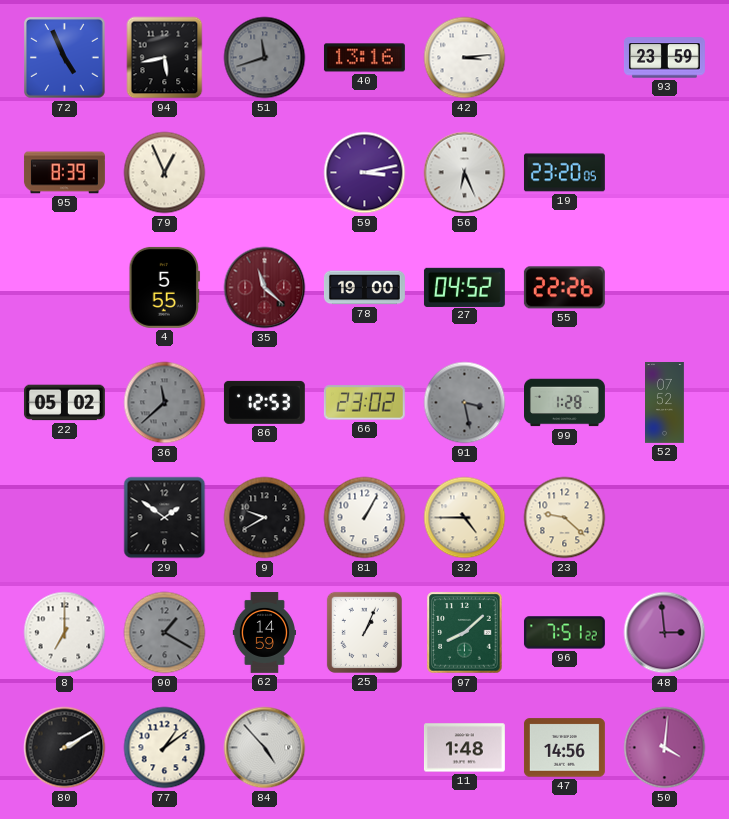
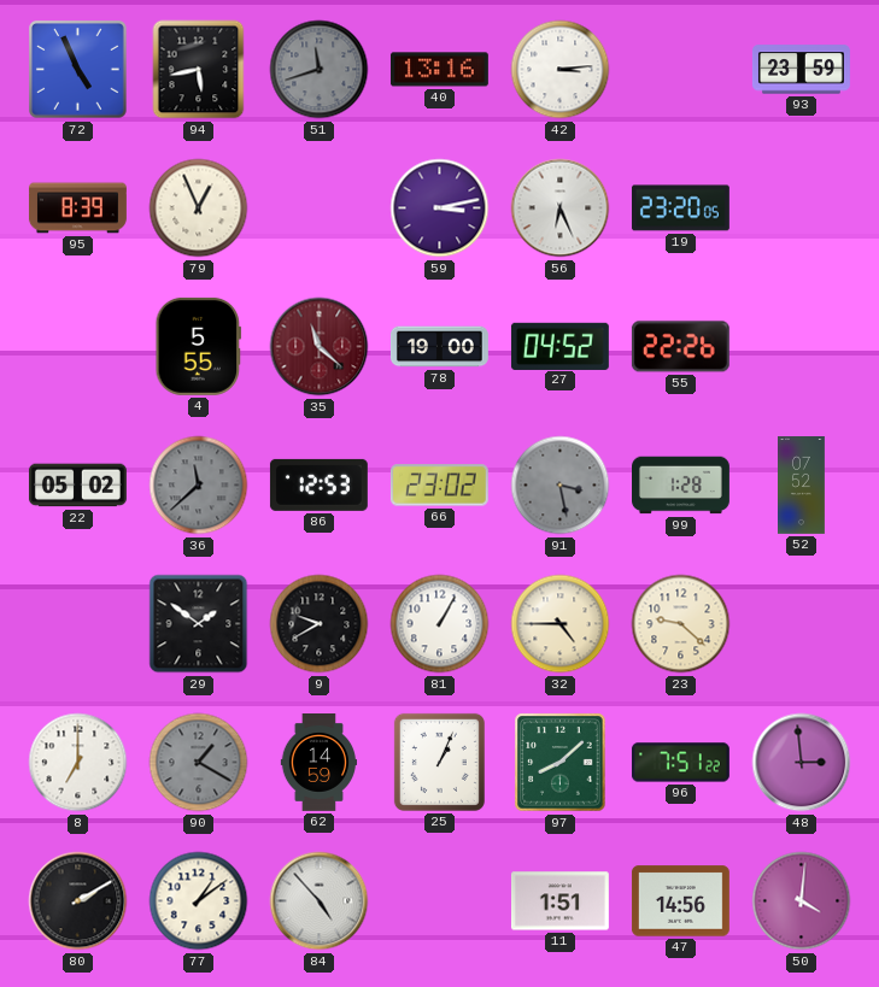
11: 1:48 -> 1:51
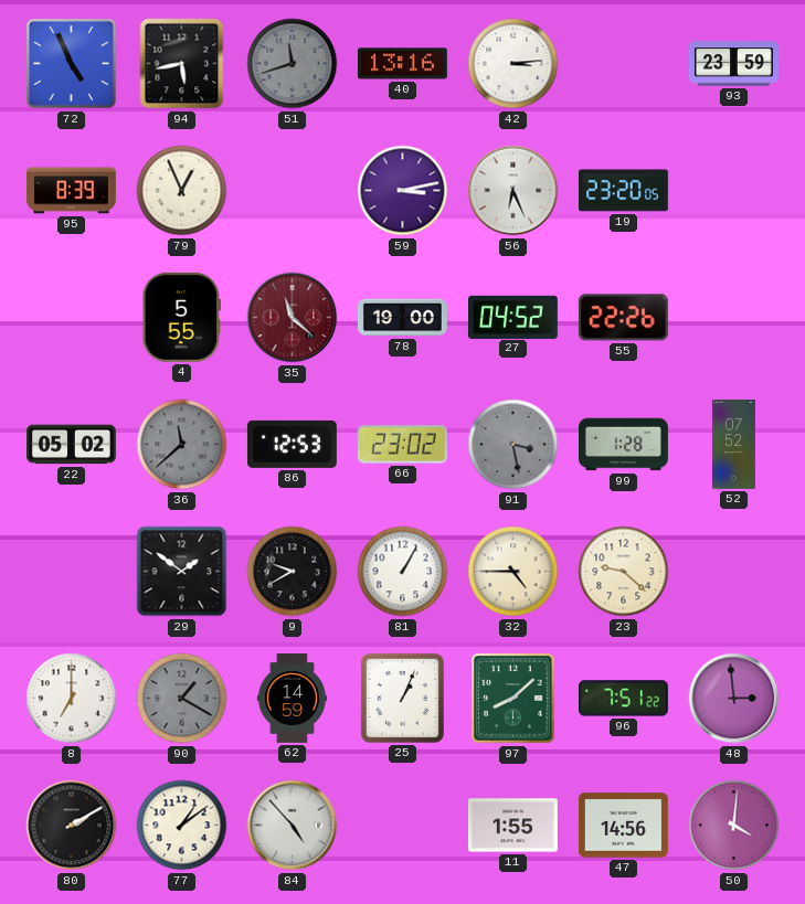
11: 1:51 -> 1:55
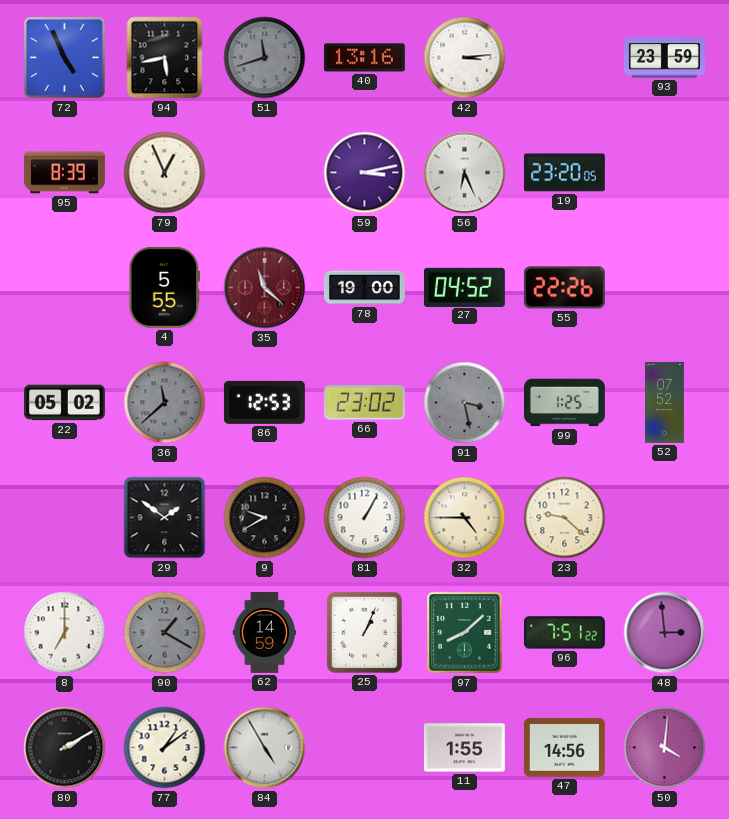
99: 1:28 -> 1:25
84: 4:53 -> 4:55
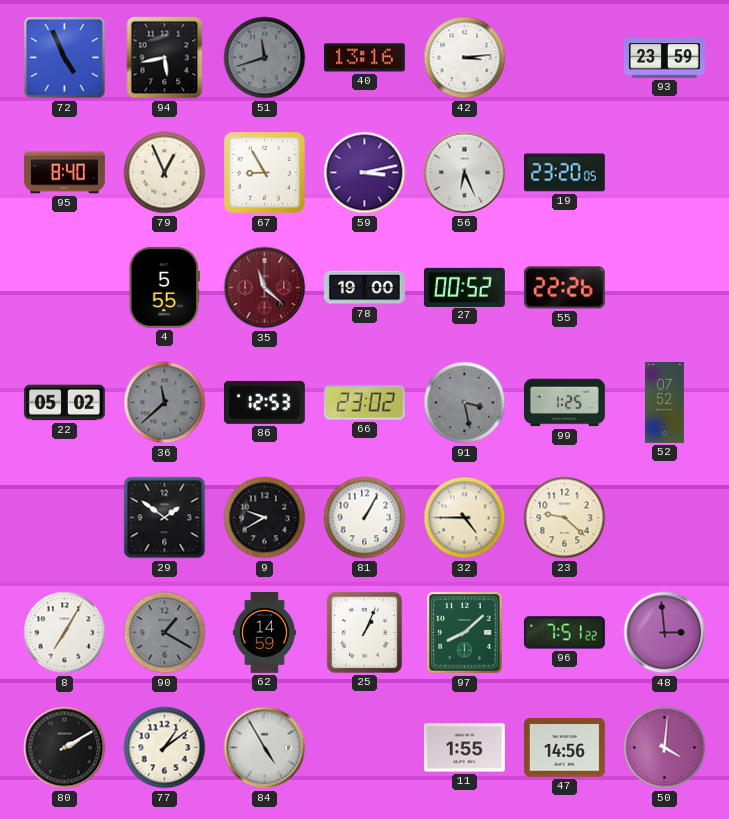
95: 8:39 -> 8:40
67: none -> 8:55
27: 04:52 -> 00:52
8: 7:00 -> 7:05
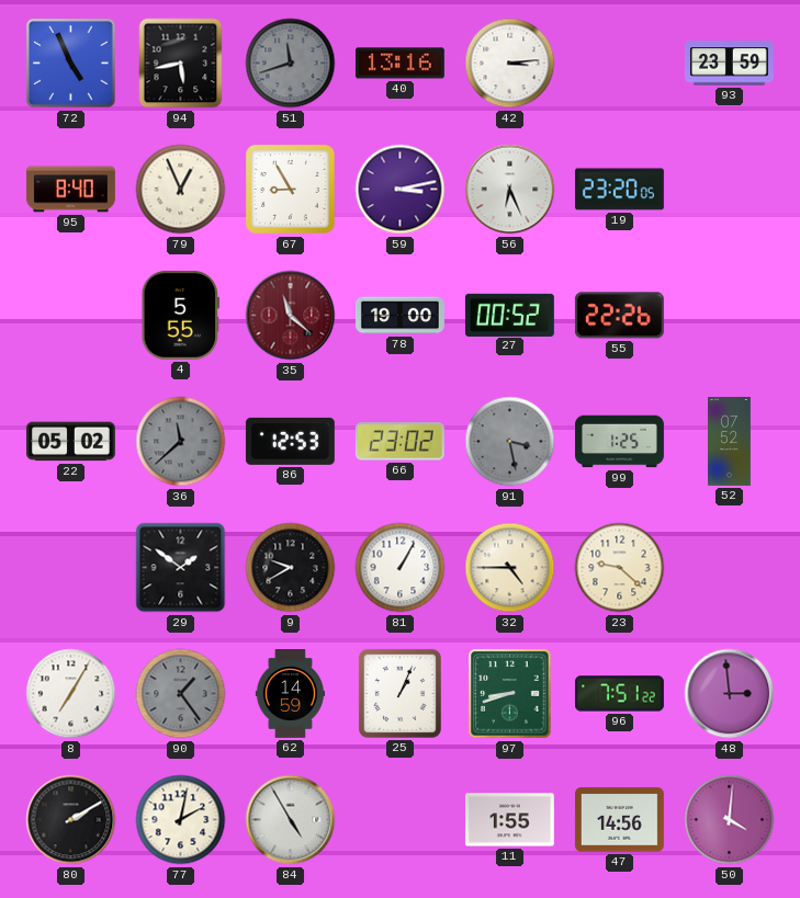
90: 1:20 -> 1:24
97: 8:08 -> 8:42
77: 1:09 -> 2:02
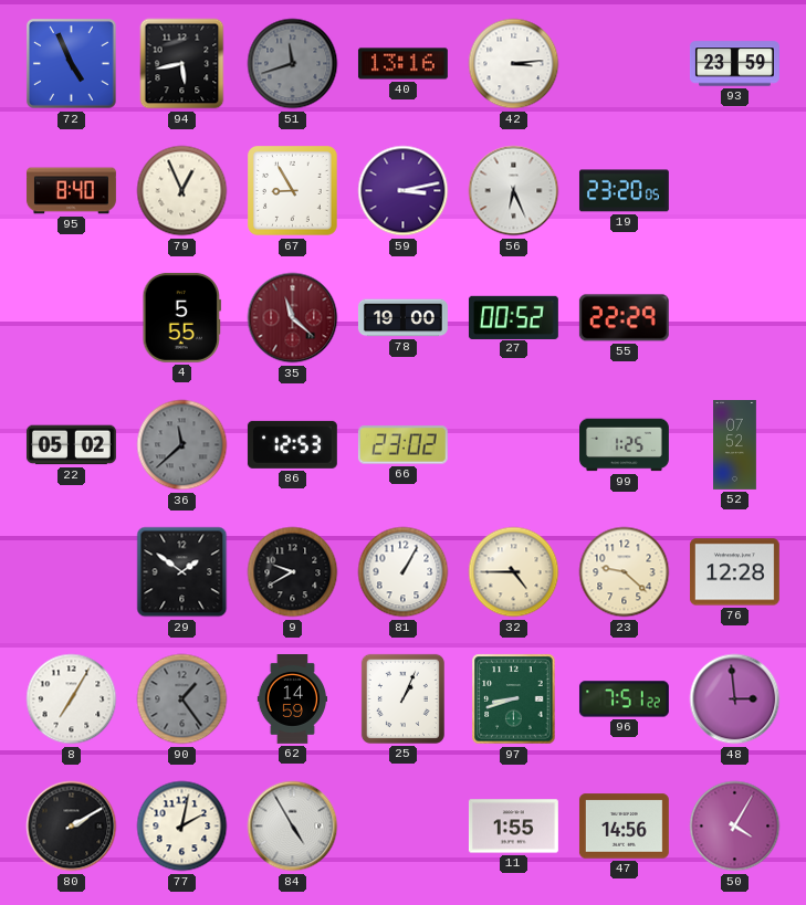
55: 22:26 -> 22:29
91: 3:28 -> none
76: none -> 12:28
50: 4:01 -> 4:05
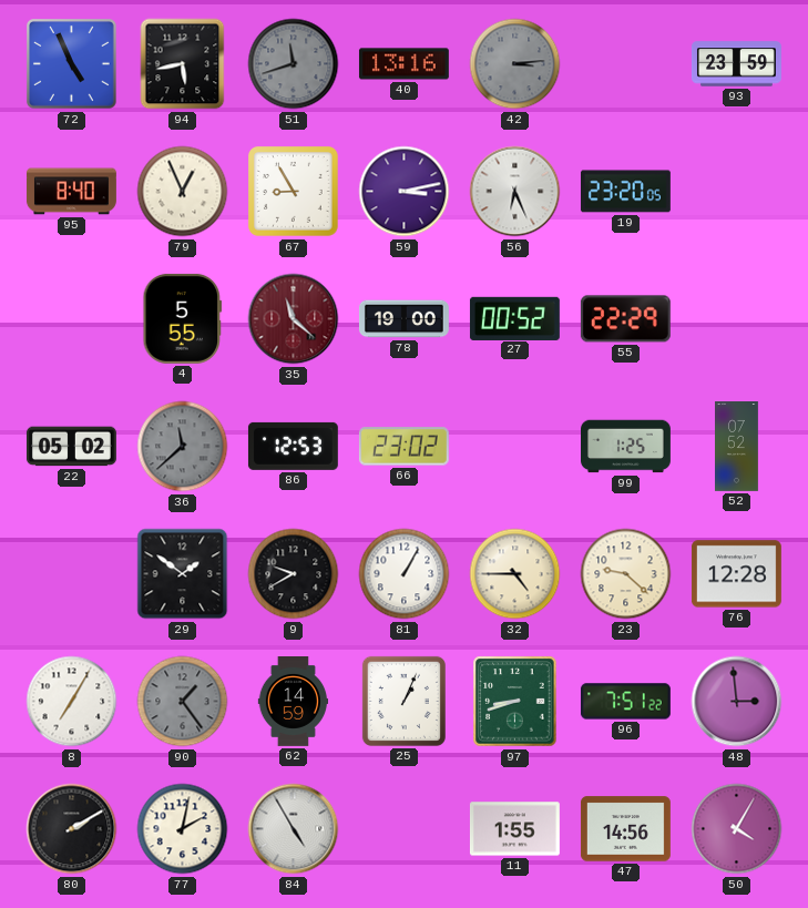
42 dial: white -> grey
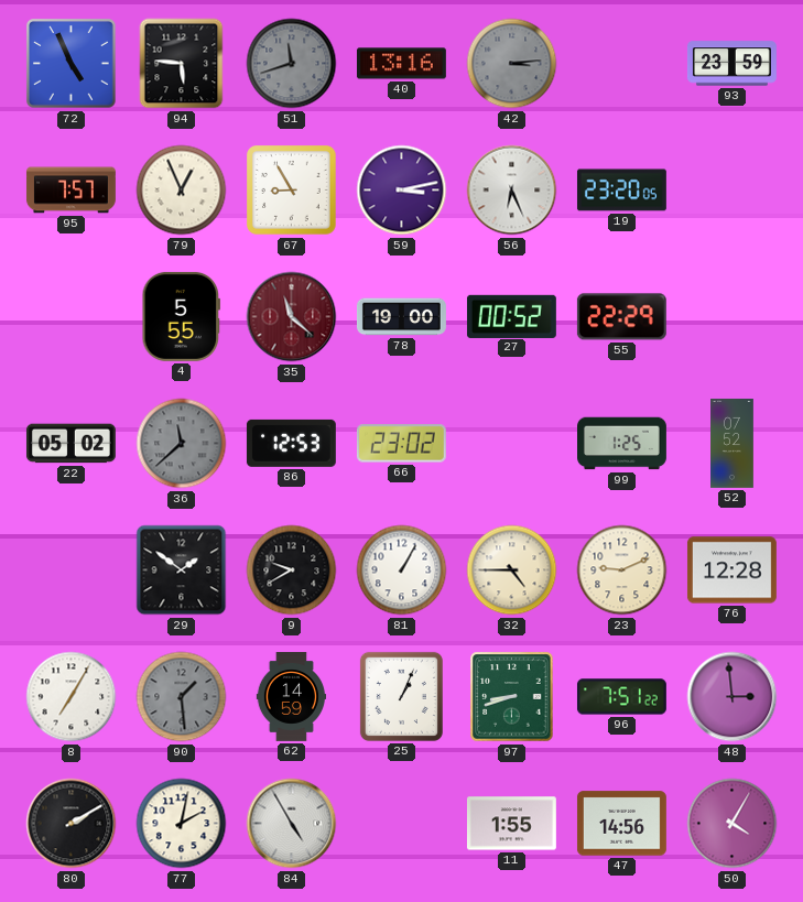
94: 5:43 -> 5:46
95: 8:40 -> 7:57
23: 9:22 -> 9:11
90: 1:24 -> 1:29
